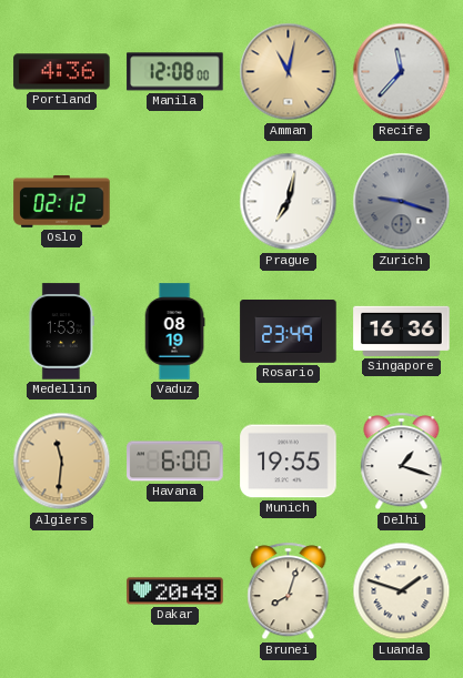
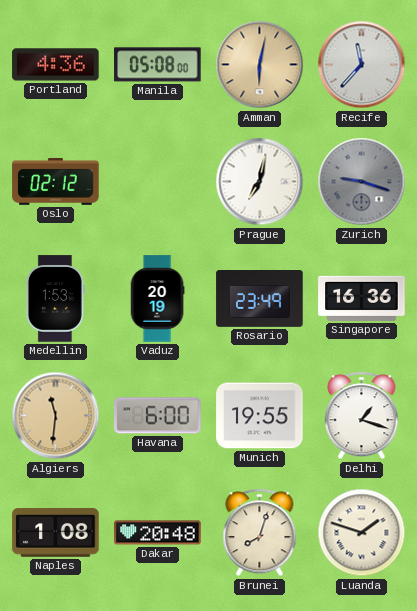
Manila: 12:08 -> 05:08
Amman: 11:02 -> 6:02
Vaduz: 08:19 -> 20:19
Naples: none -> 1:08
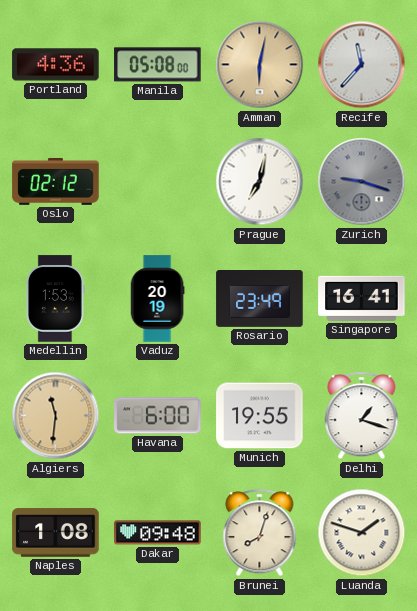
Singapore: 16:36 -> 16:41
Dakar: 20:48 -> 09:48
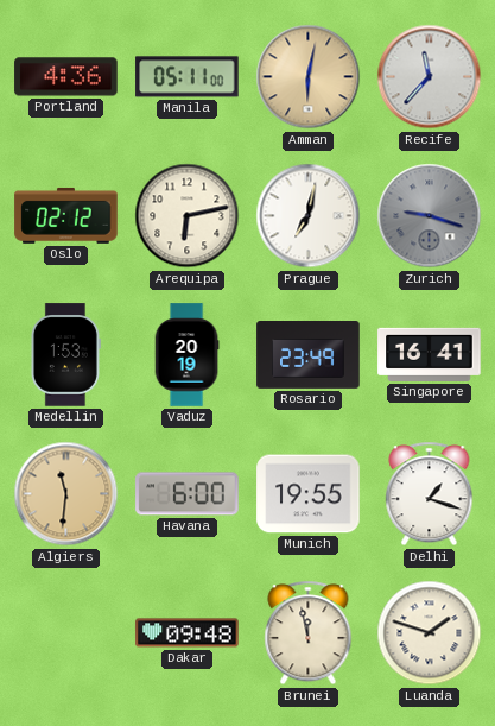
Manila: 05:08 -> 05:11
Arequipa: none -> 6:13
Naples: 1:08 -> none
Brunei: 8:03 -> 11:58
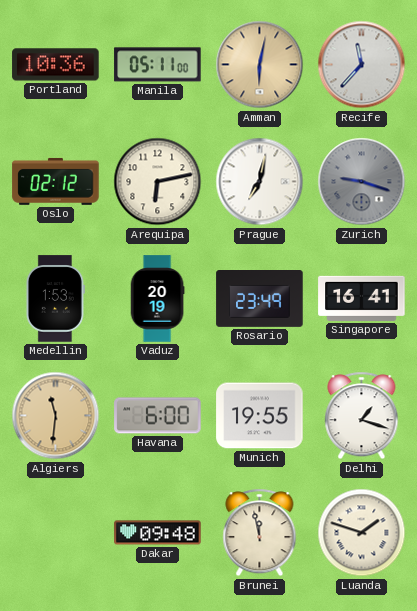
Portland: 4:36 -> 10:36
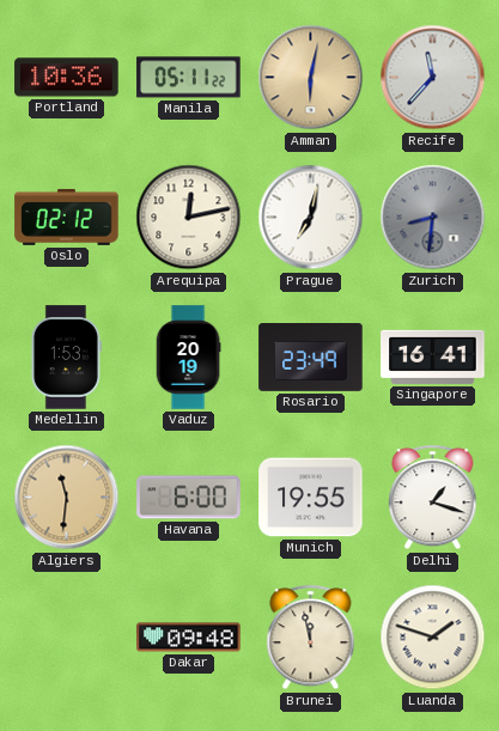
Manila: 05:11:00 -> 05:11:22
Arequipa: 6:13 -> 12:13
Zurich: 9:18 -> 8:31
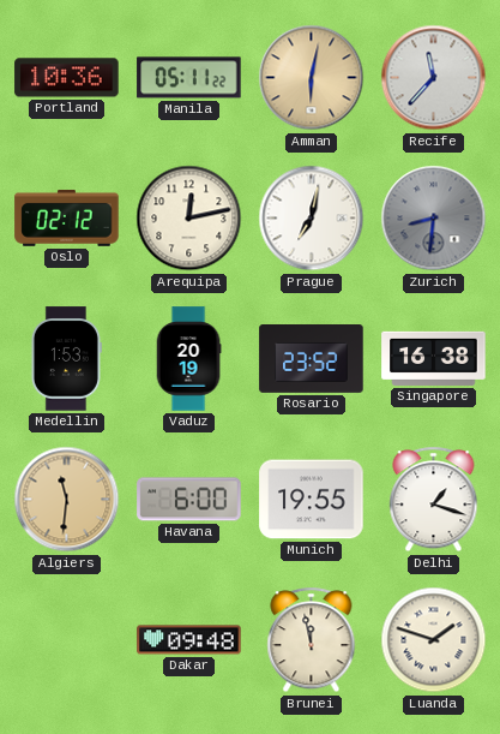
Rosario: 23:49 -> 23:52
Singapore: 16:41 -> 16:38
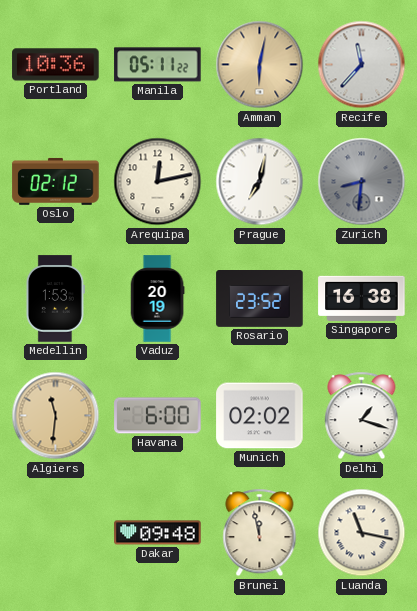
Munich: 19:55 -> 02:02
Luanda: 1:48 -> 11:17
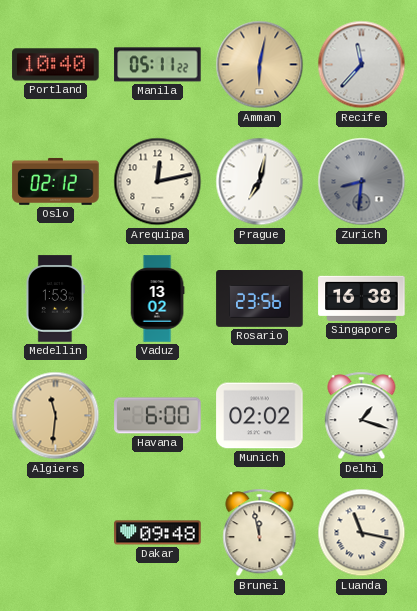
Portland: 10:36 -> 10:40
Vaduz: 20:19 -> 13:02
Rosario: 23:52 -> 23:56
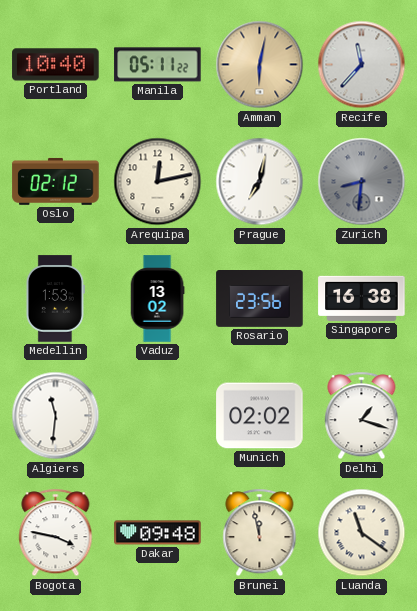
Algiers dial: champagne -> white
Havana: 6:00 -> none
Bogota: none -> 3:47
Luanda: 11:17 -> 11:21
